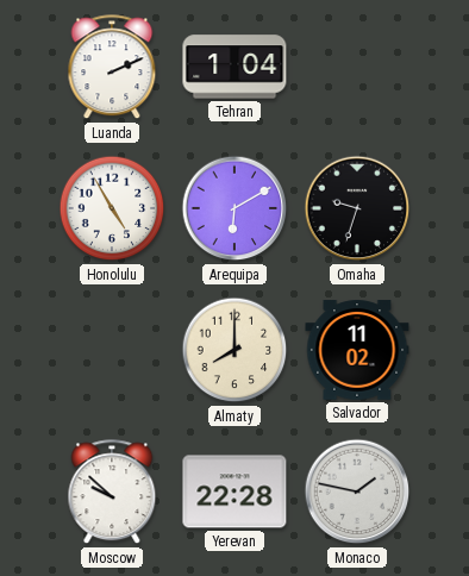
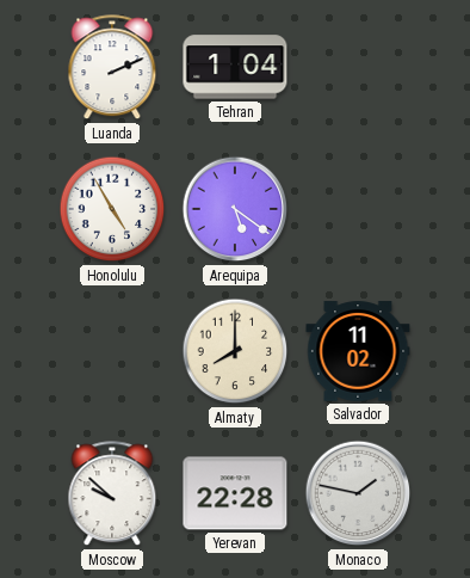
Arequipa: 6:10 -> 5:21
Omaha: 9:33 -> none
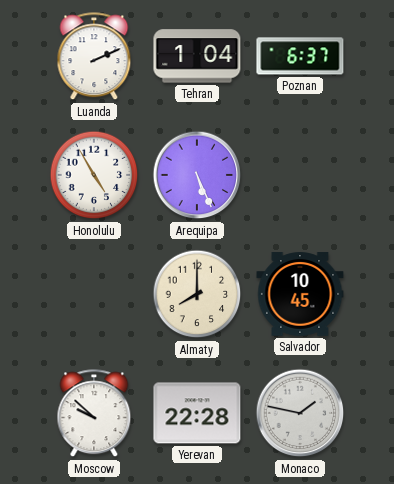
Poznan: none -> 6:37
Arequipa: 5:21 -> 5:26
Salvador: 11:02 -> 10:45
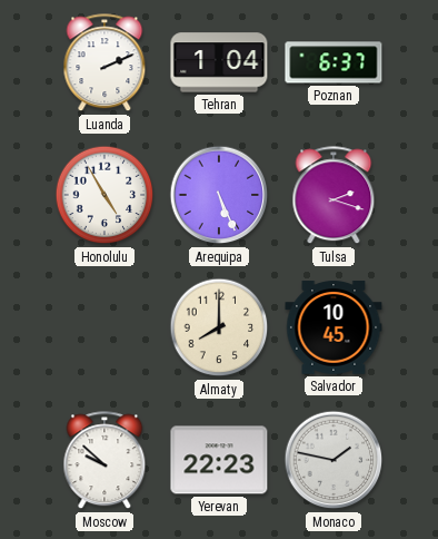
Tulsa: none -> 2:18
Yerevan: 22:28 -> 22:23
